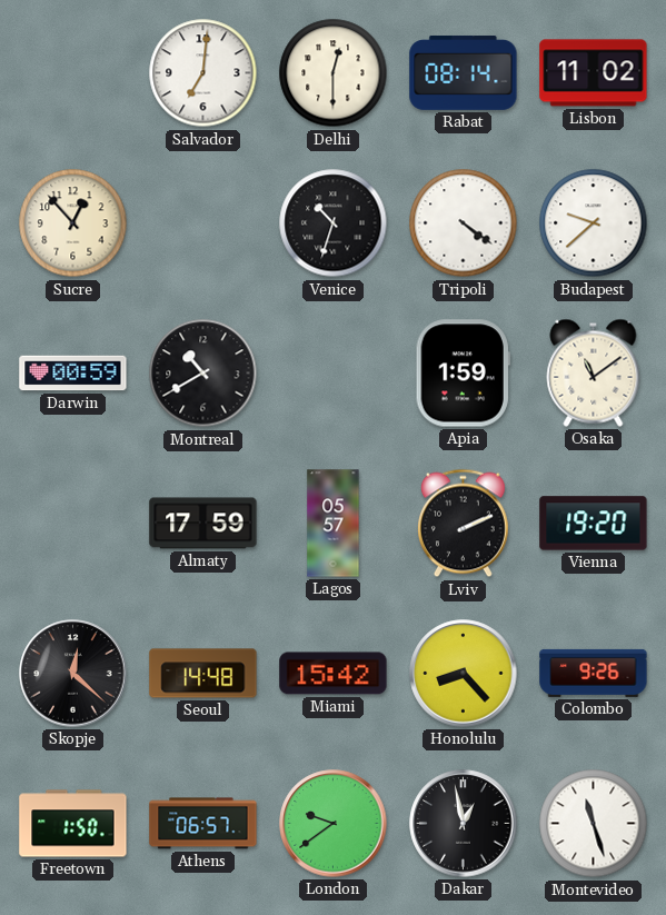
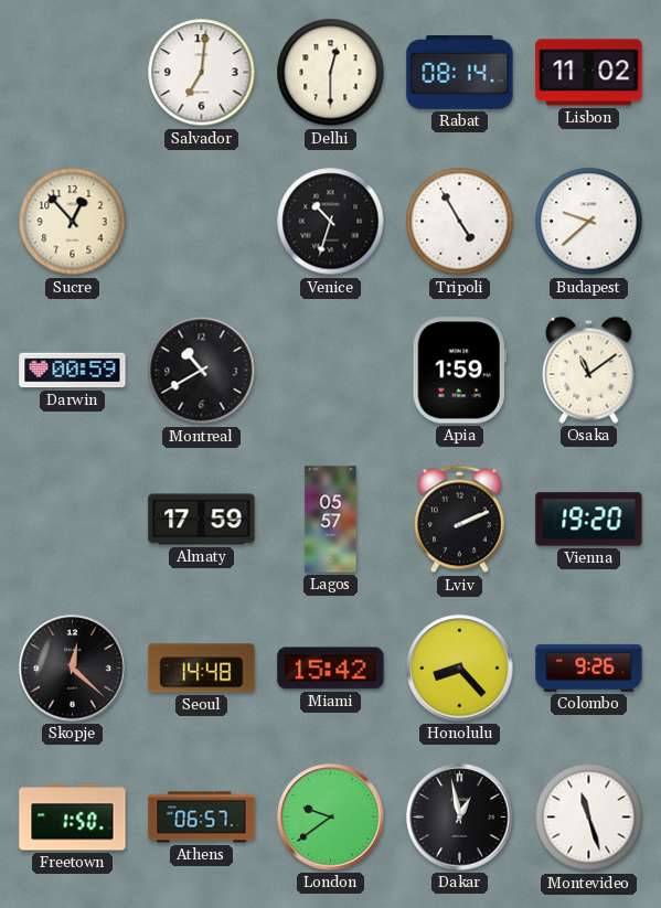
Tripoli: 4:21 -> 4:55
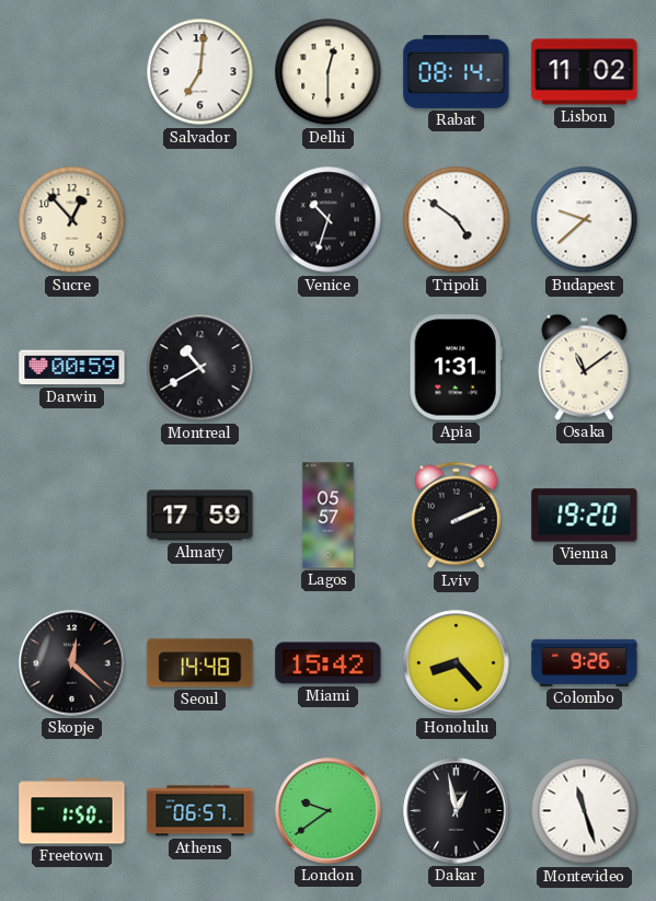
Tripoli: 4:55 -> 4:51
Apia: 1:59 -> 1:31
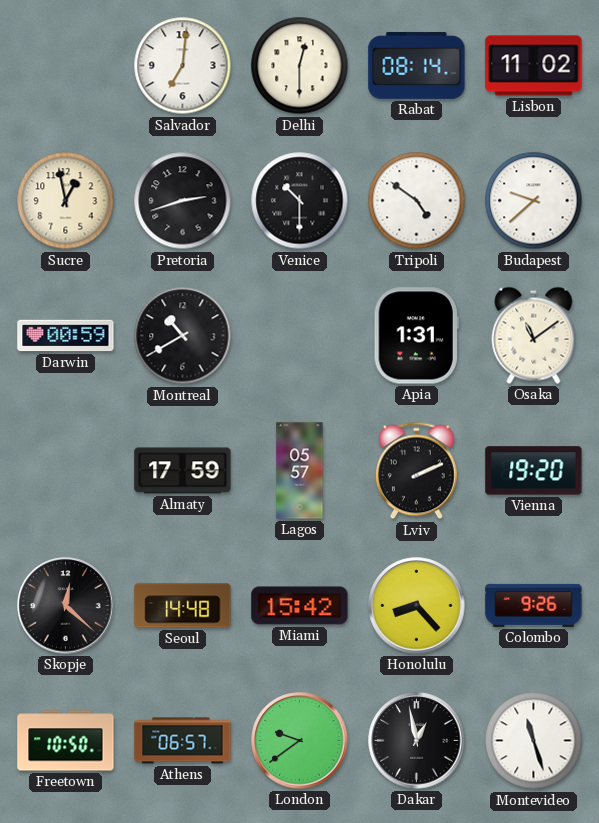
Sucre: 12:53 -> 12:58
Pretoria: none -> 2:42
Venice: 10:33 -> 10:30
Freetown: 1:50 -> 10:50
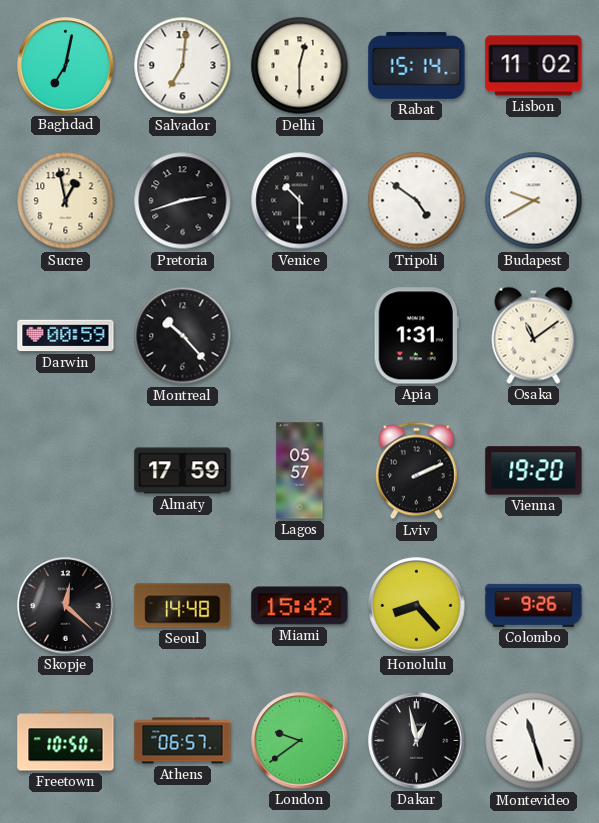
Baghdad: none -> 7:02
Rabat: 08:14 -> 15:14
Budapest: 9:38 -> 9:40
Montreal: 10:40 -> 10:23
